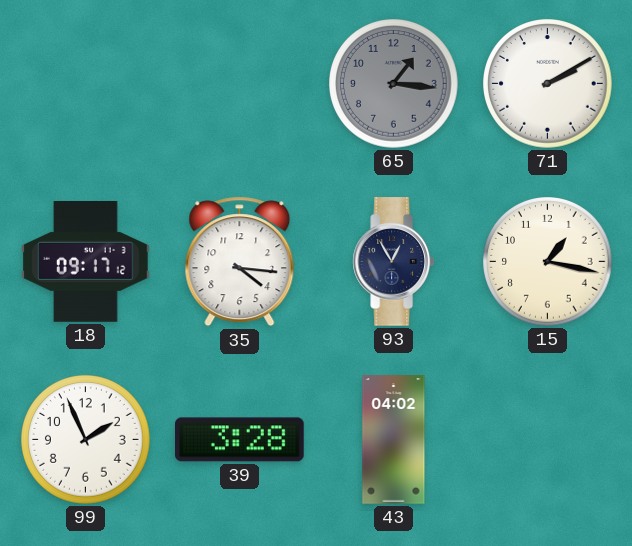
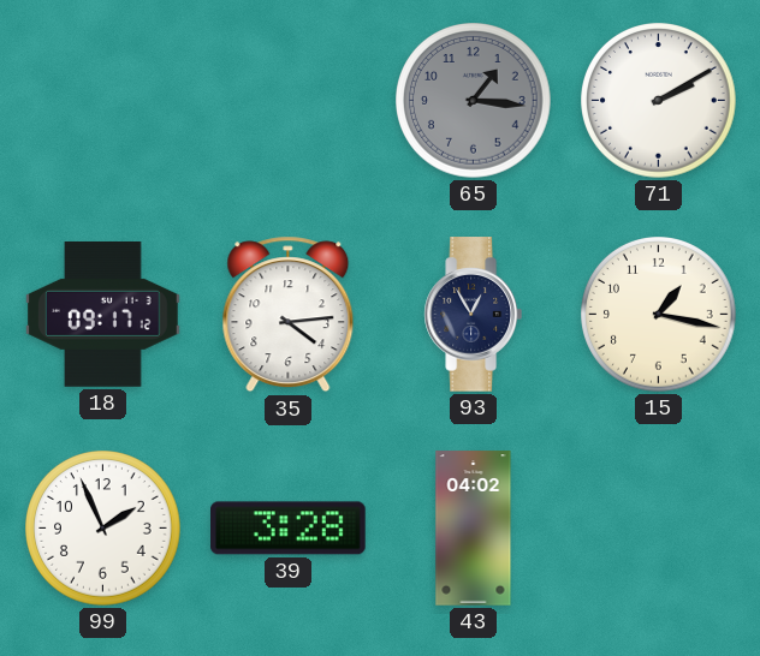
35: 4:16 -> 4:14
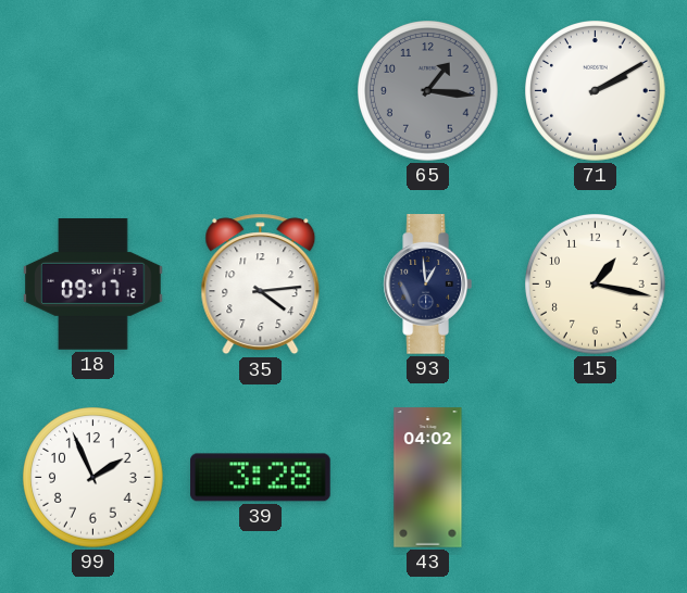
93: 12:55 -> 12:59
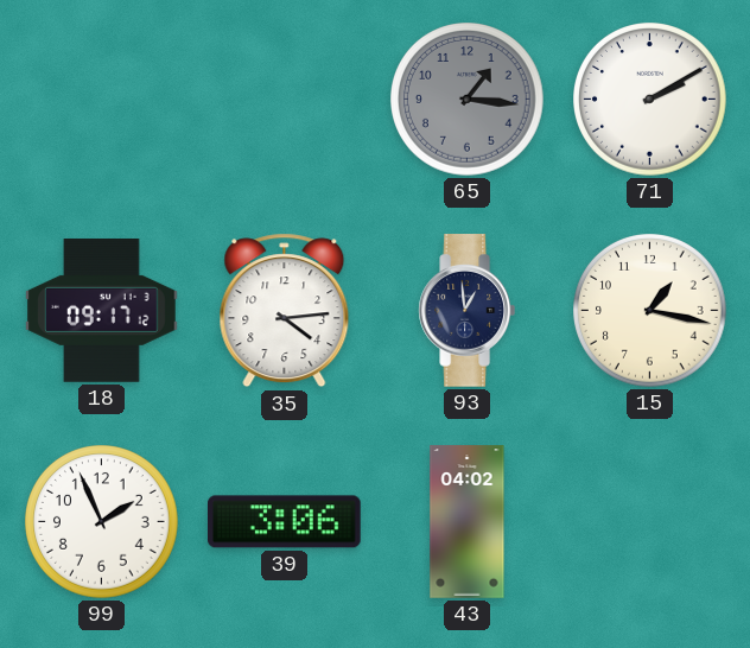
39: 3:28 -> 3:06
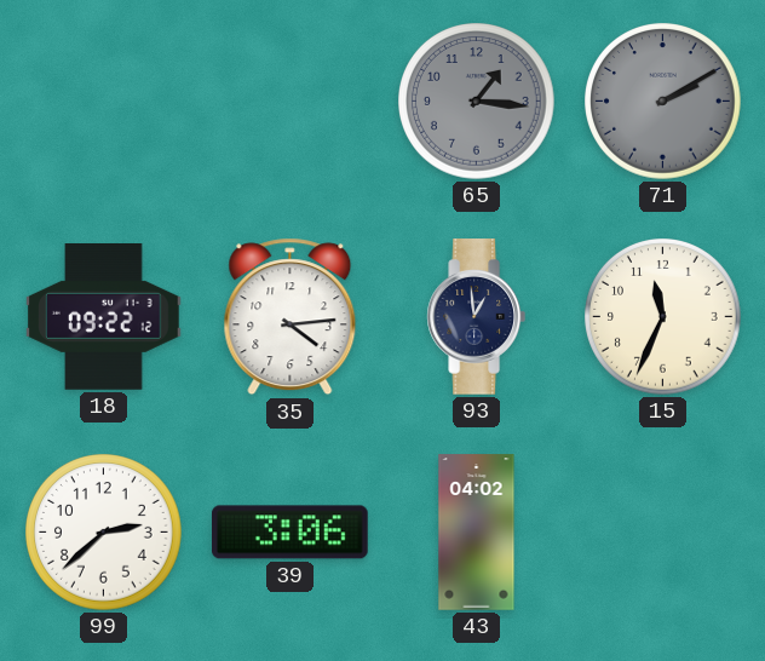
71 dial: white -> grey
18: 09:17 -> 09:22
15: 1:17 -> 11:34
99: 1:56 -> 2:38
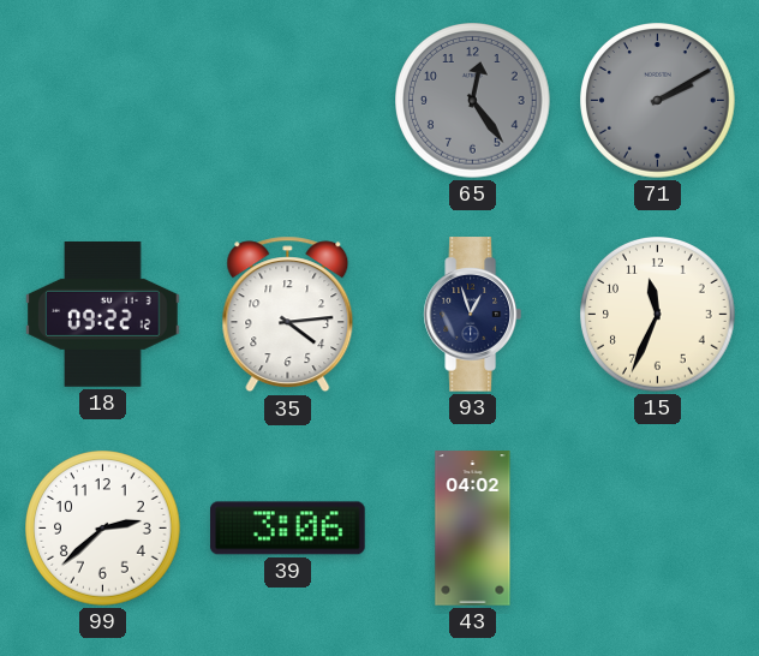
65: 1:16 -> 12:24
93: 12:59 -> 12:57
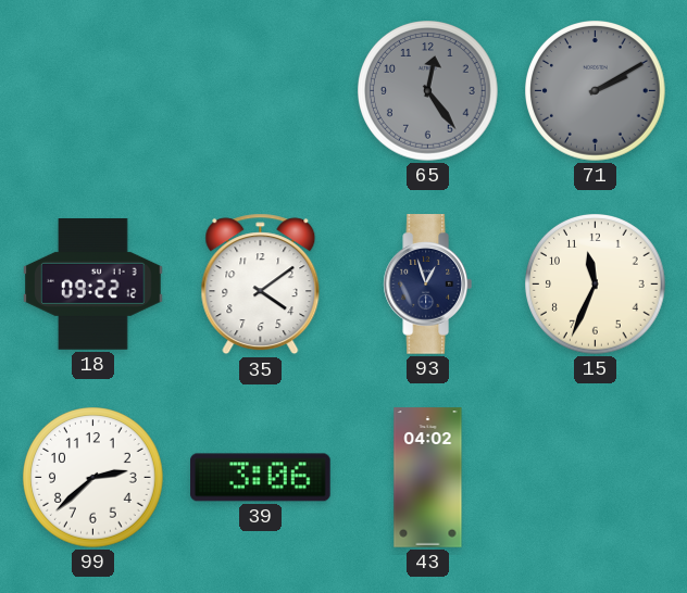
35: 4:14 -> 4:09
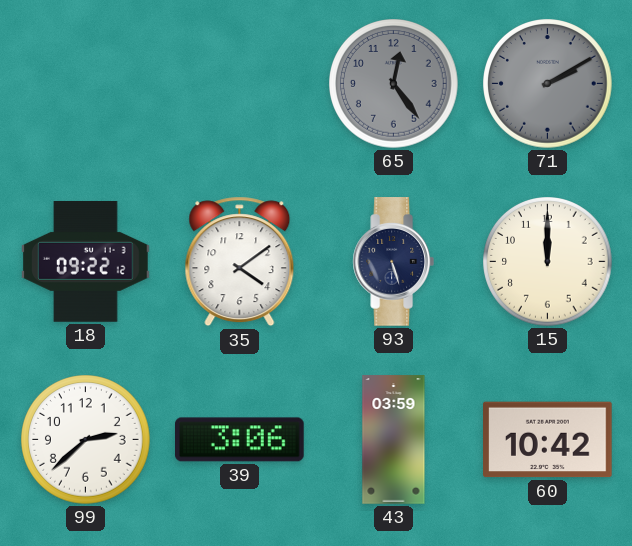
93: 12:57 -> 5:27
15: 11:34 -> 12:00
43: 04:02 -> 03:59
60: none -> 10:42
